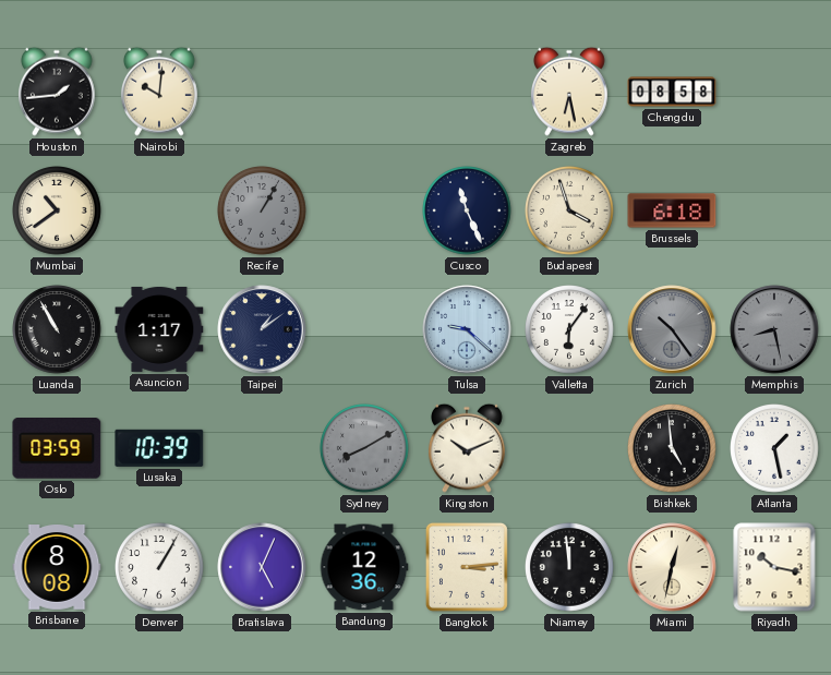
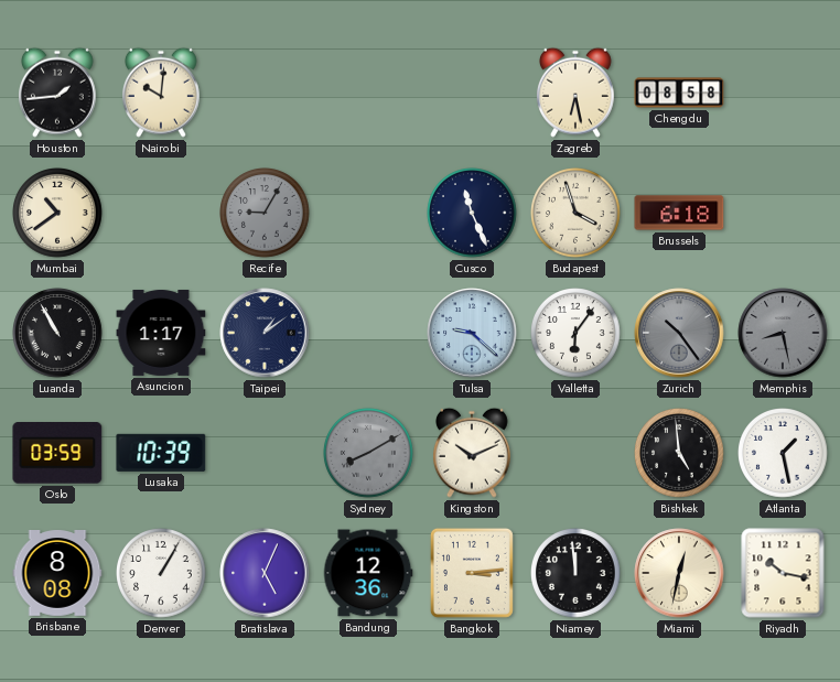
Recife: 1:05 -> 9:05
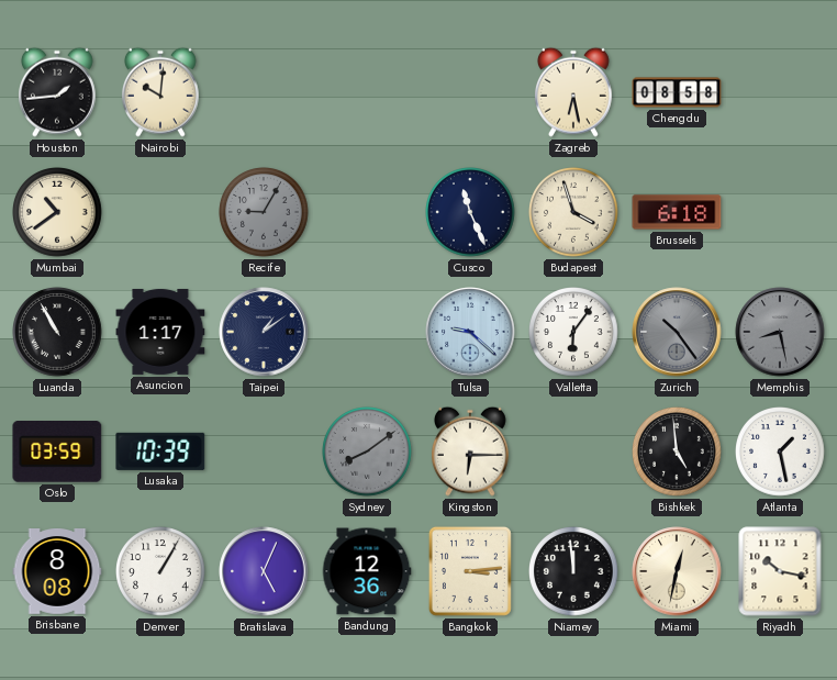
Sydney: 8:10 -> 8:09
Kingston: 10:11 -> 6:15
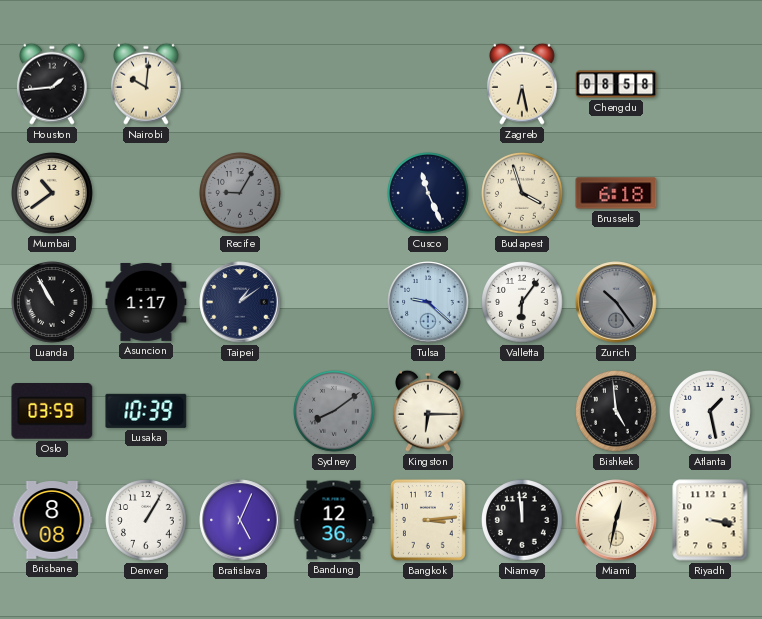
Memphis: 8:28 -> none
Riyadh: 10:17 -> 3:17
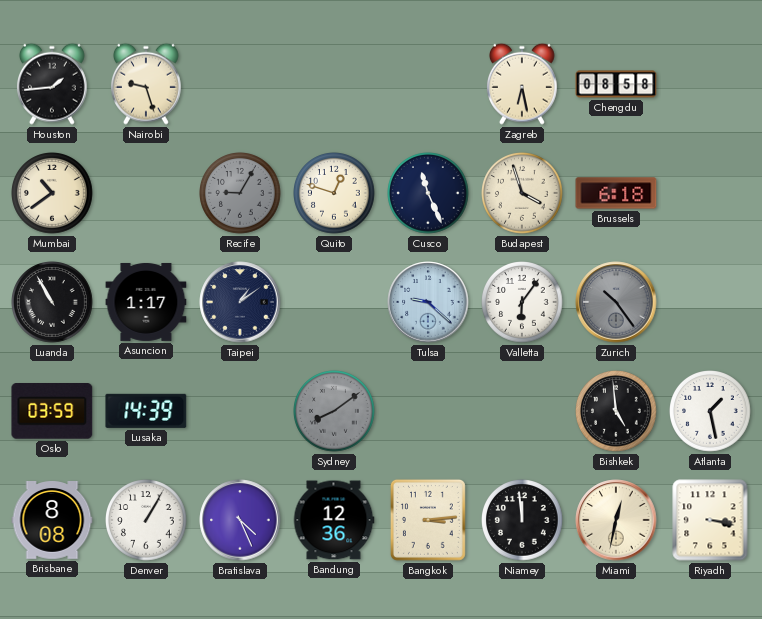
Nairobi: 10:01 -> 9:27
Quito: none -> 12:48
Lusaka: 10:39 -> 14:39
Kingston: 6:15 -> none
Bratislava: 5:04 -> 4:26
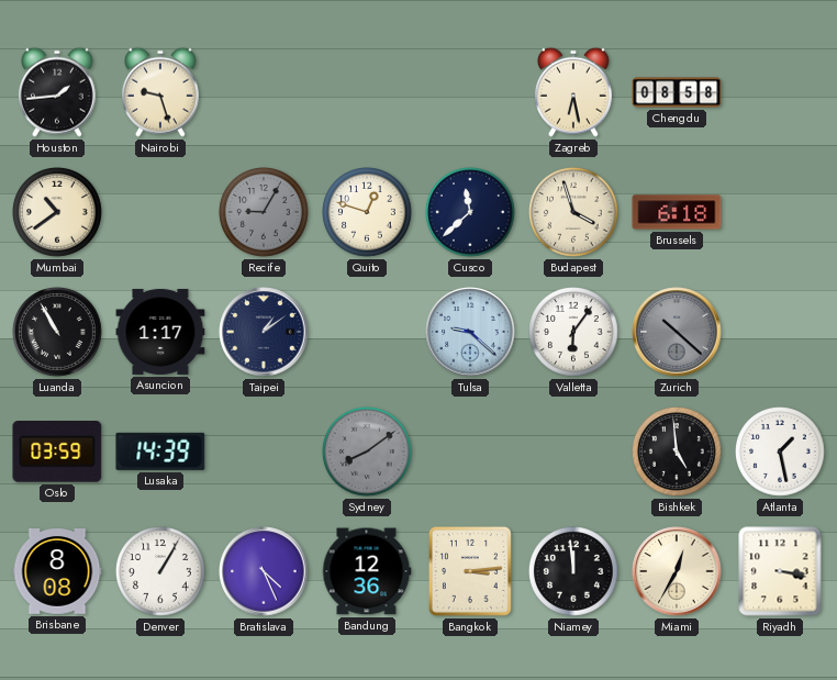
Cusco: 11:26 -> 11:38
Zurich: 10:24 -> 10:22
Miami: 12:32 -> 12:35
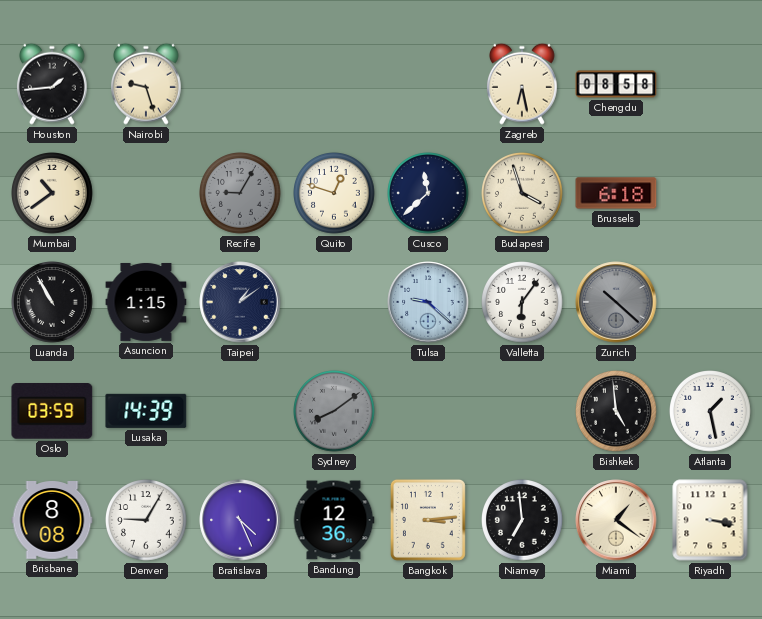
Asuncion: 1:17 -> 1:15
Denver: 1:05 -> 9:05
Niamey: 11:59 -> 6:59
Miami: 12:35 -> 1:21
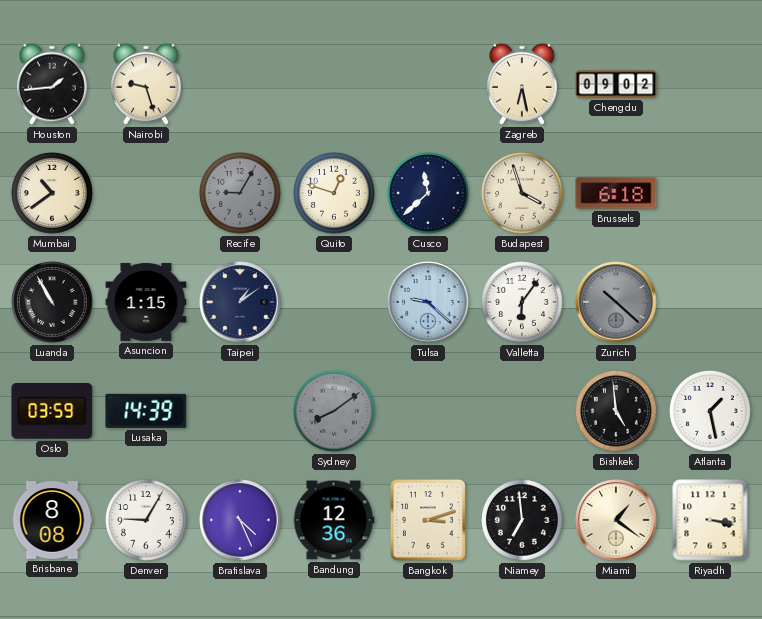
Chengdu: 08:58 -> 09:02
Bangkok: 3:14 -> 3:12
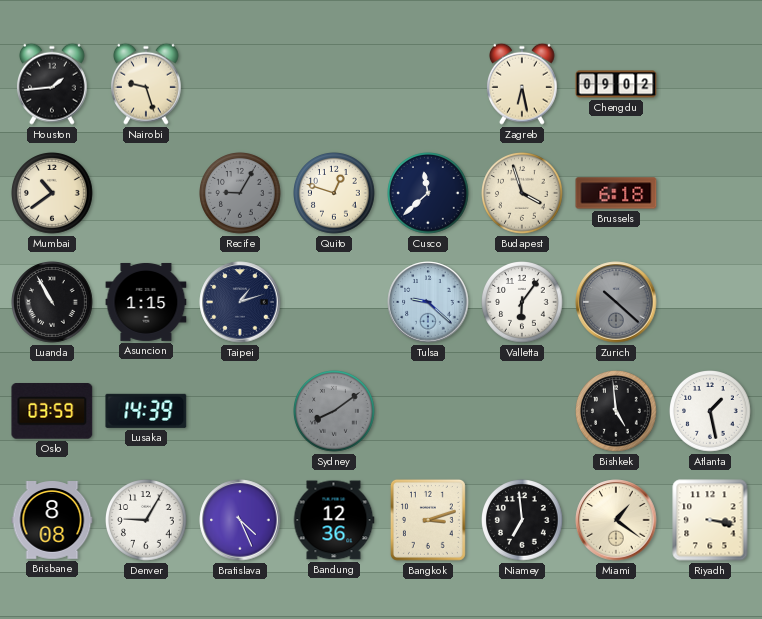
Taipei: 1:09 -> 1:12
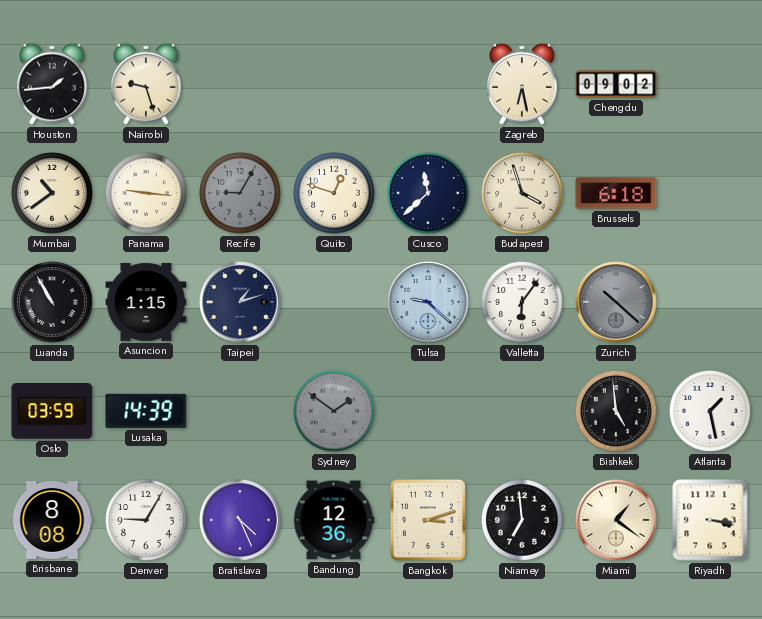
Panama: none -> 9:16
Sydney: 8:09 -> 1:51
